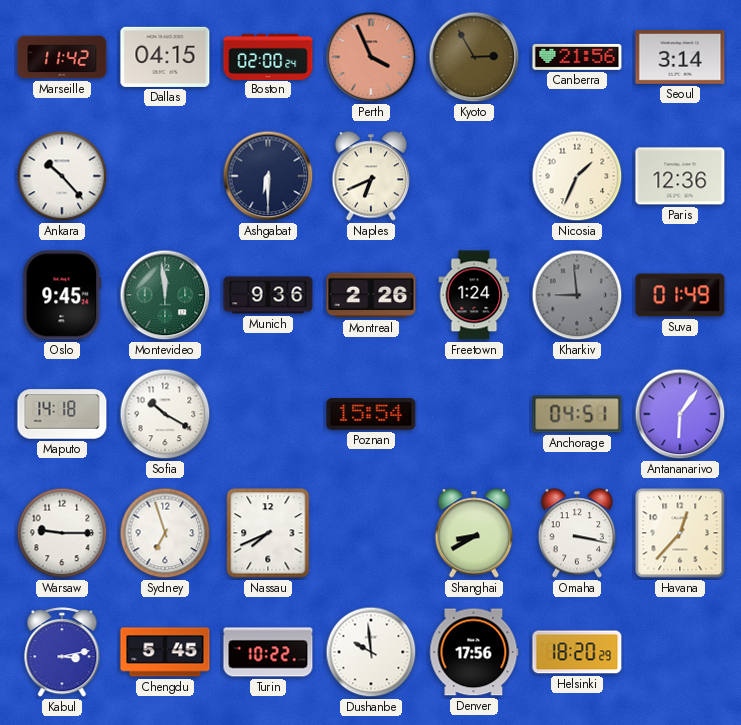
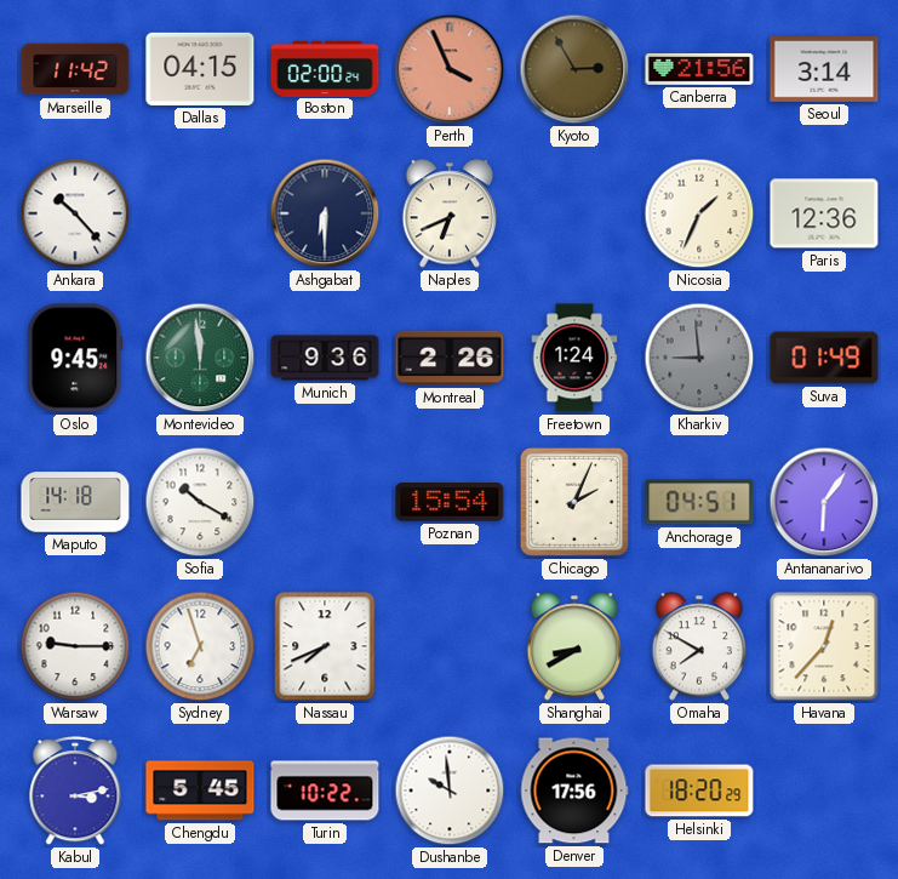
Chicago: none -> 2:04
Omaha: 3:17 -> 7:50
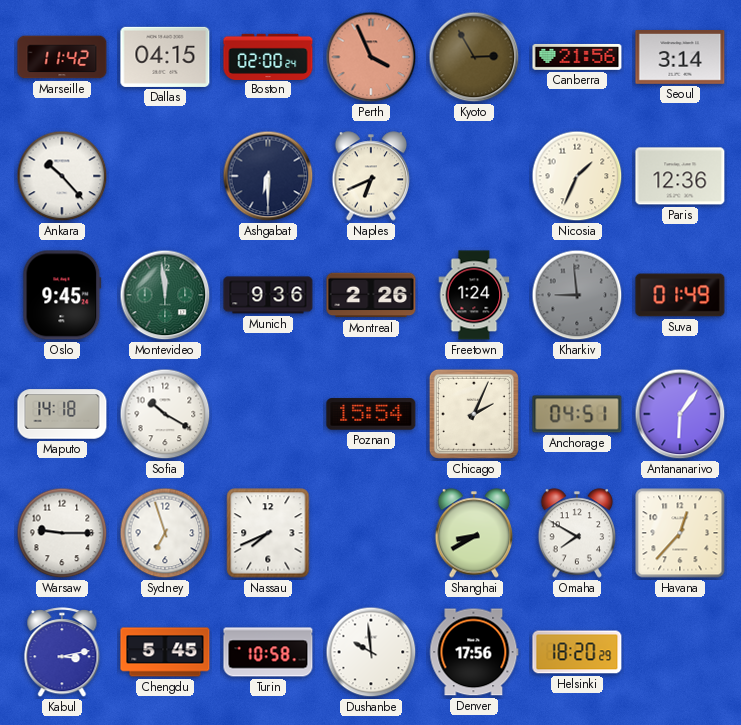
Turin: 10:22 -> 10:58
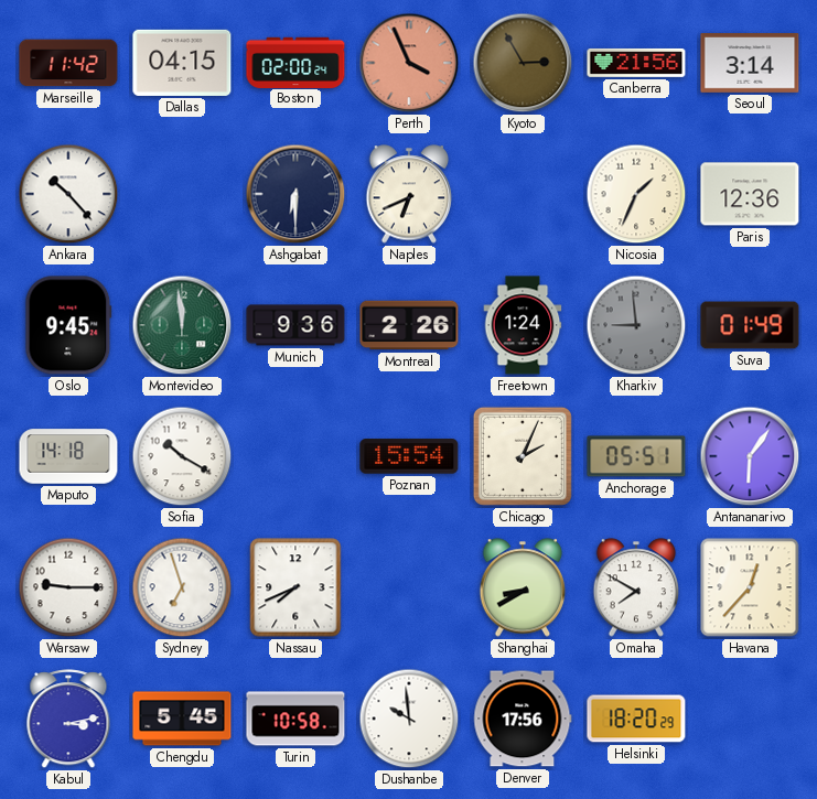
Anchorage: 04:51 -> 05:51
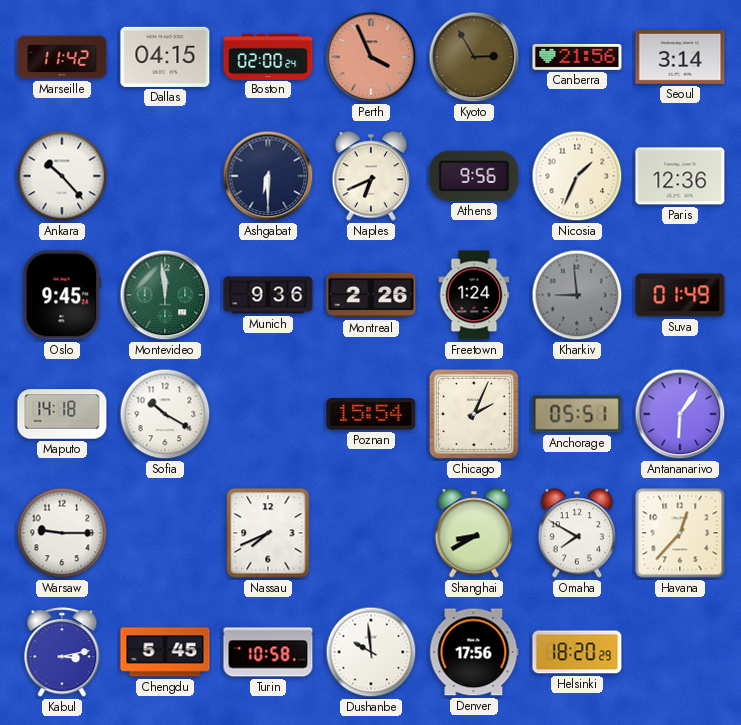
Athens: none -> 9:56
Sydney: 6:57 -> none
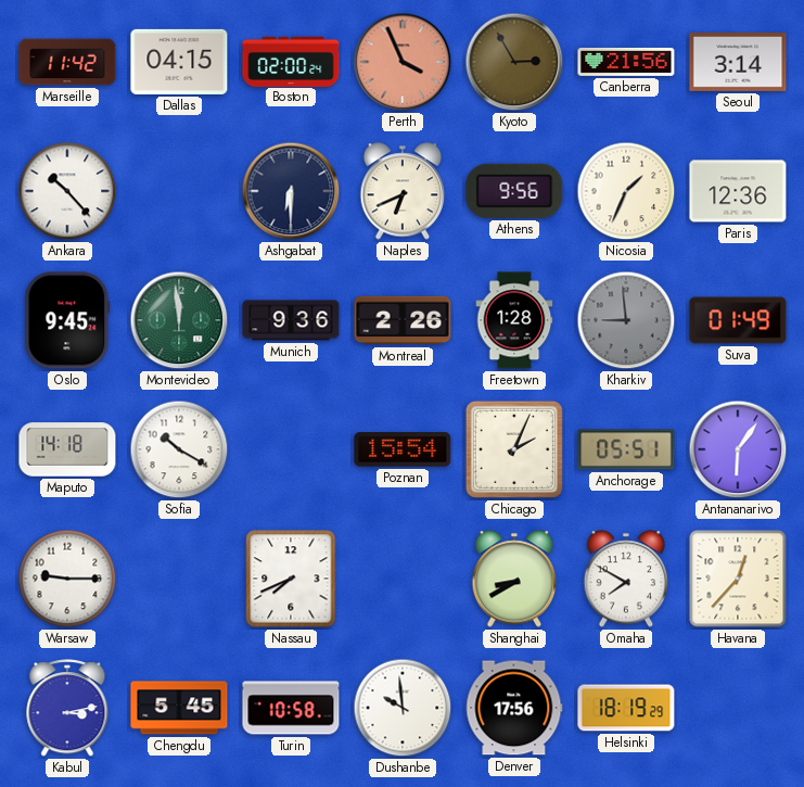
Freetown: 1:24 -> 1:28
Helsinki: 18:20 -> 18:19
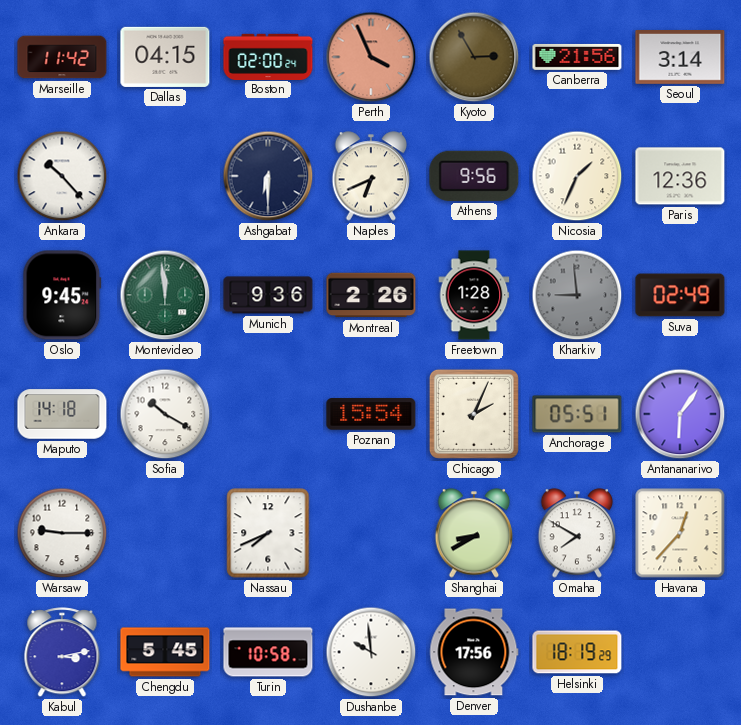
Suva: 01:49 -> 02:49
